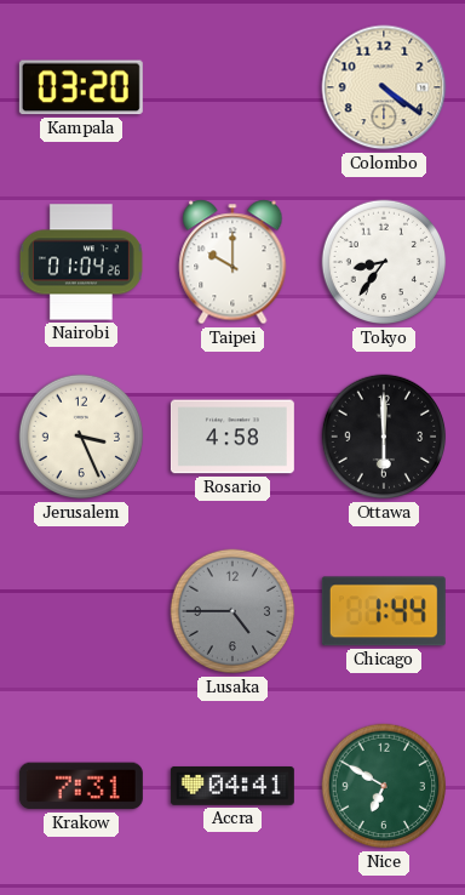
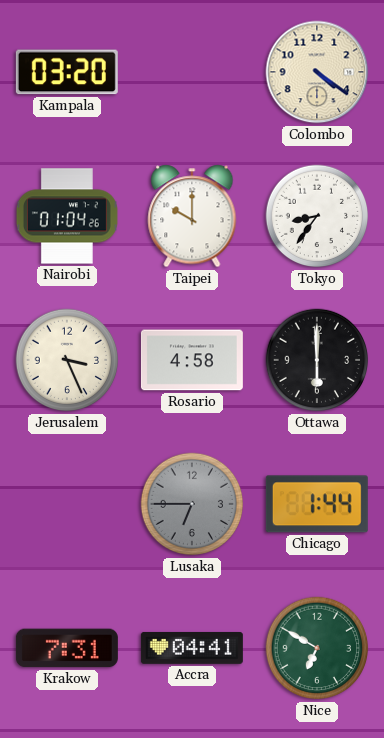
Lusaka: 4:45 -> 6:45
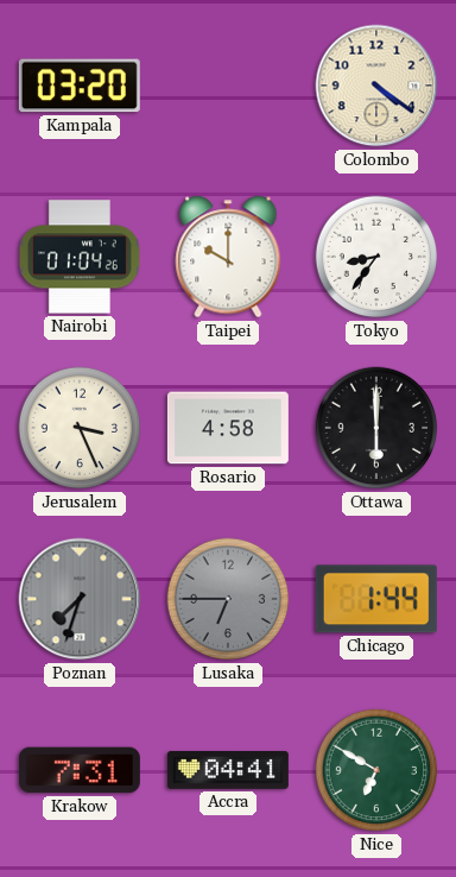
Poznan: none -> 7:33
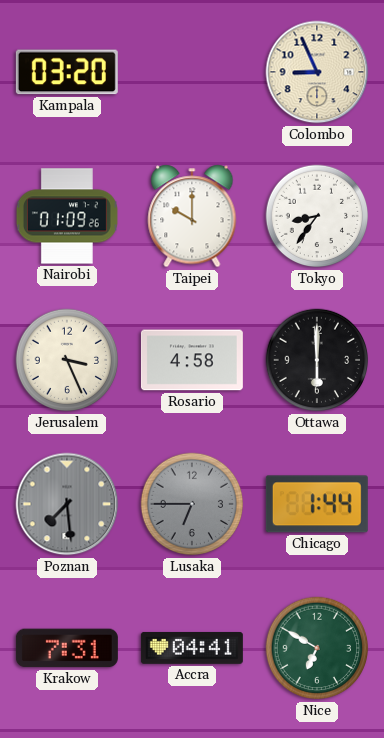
Colombo: 4:21 -> 8:56
Nairobi: 01:04 -> 01:09
Poznan: 7:33 -> 7:29
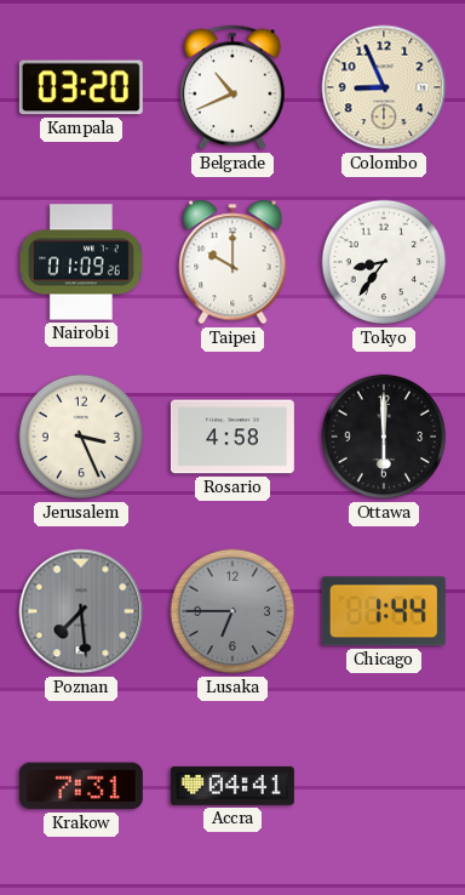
Belgrade: none -> 10:41
Nice: 6:50 -> none
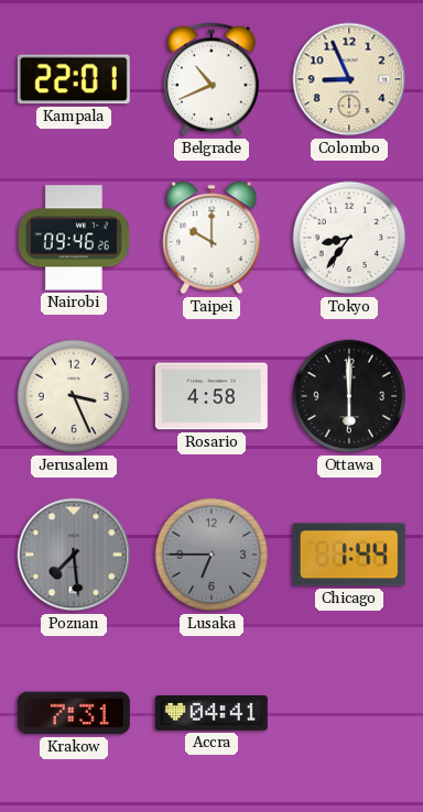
Kampala: 03:20 -> 22:01
Nairobi: 01:09 -> 09:46
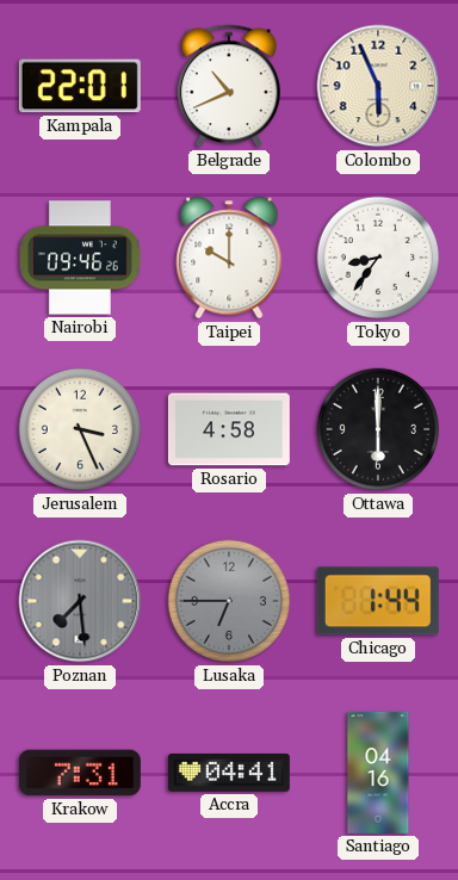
Colombo: 8:56 -> 5:56
Santiago: none -> 04:16
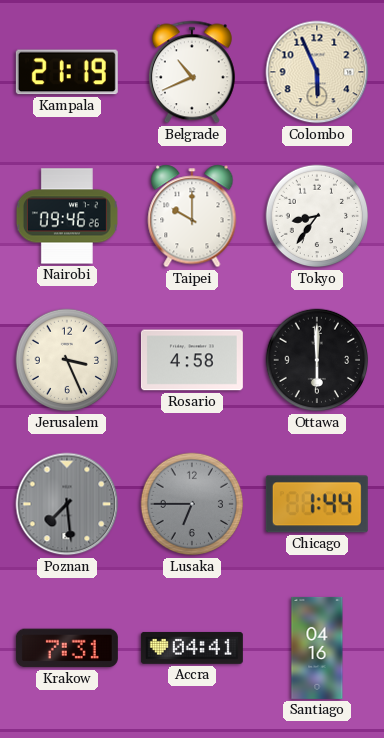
Kampala: 22:01 -> 21:19
